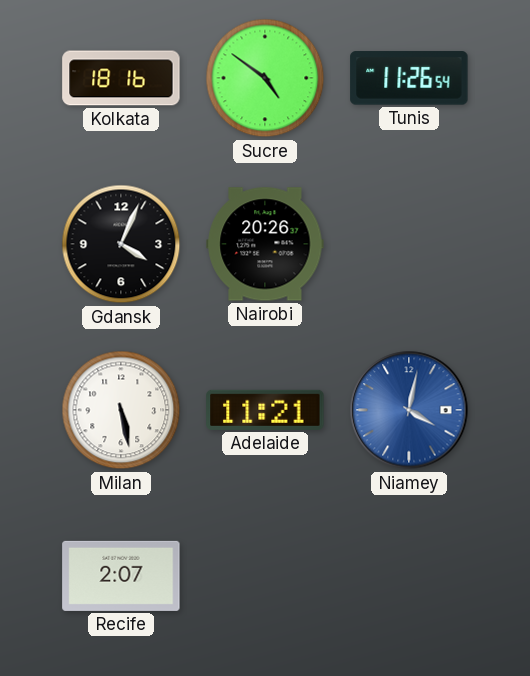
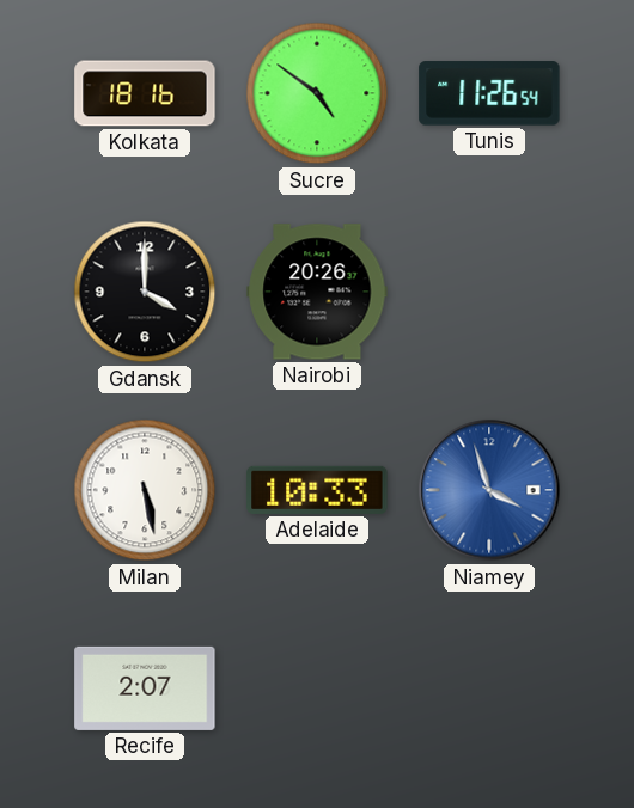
Gdansk: 4:04 -> 4:00
Adelaide: 11:21 -> 10:33
Niamey: 4:02 -> 3:57
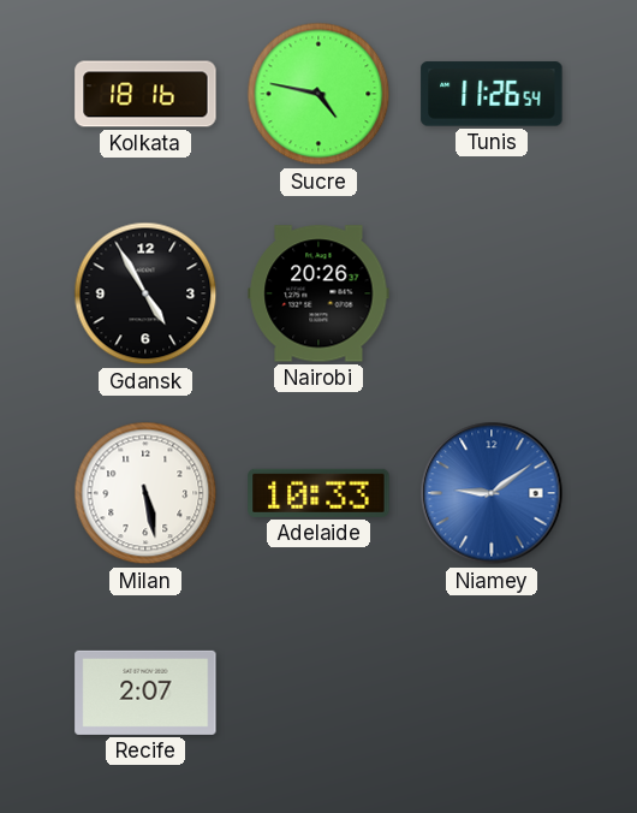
Sucre: 4:51 -> 4:47
Gdansk: 4:00 -> 4:55
Niamey: 3:57 -> 9:09
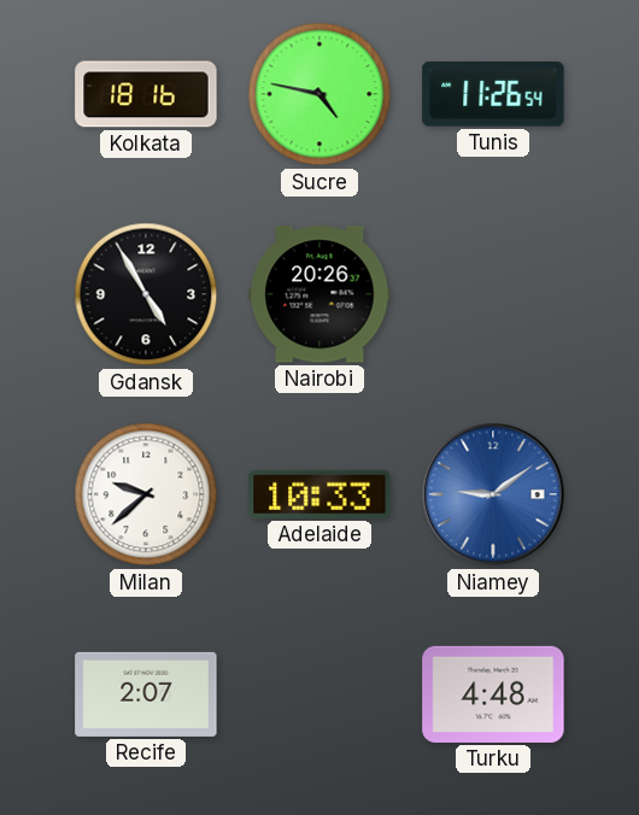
Milan: 5:28 -> 9:38
Turku: none -> 4:48
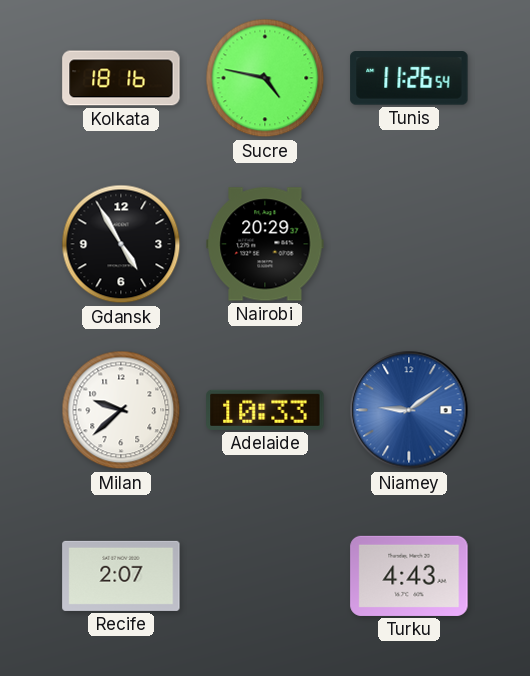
Nairobi: 20:26 -> 20:29
Turku: 4:48 -> 4:43
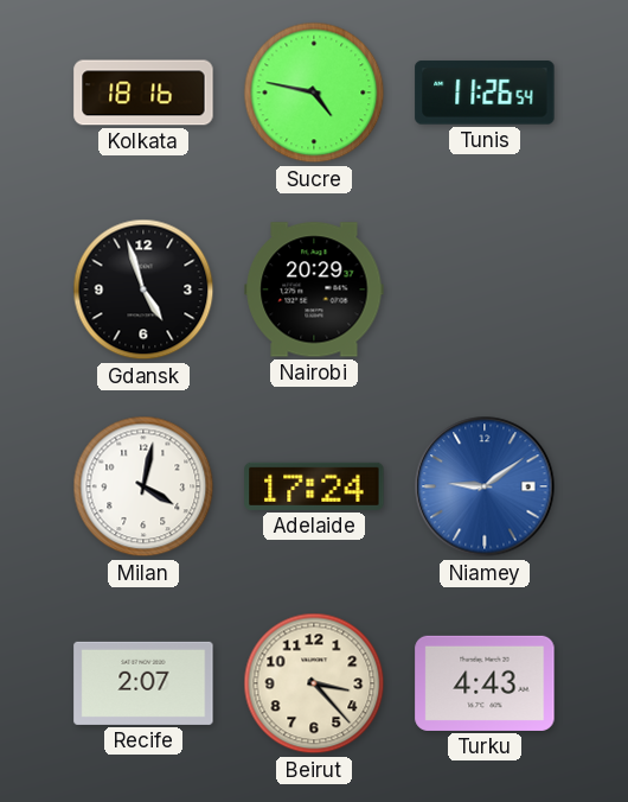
Gdansk: 4:55 -> 4:57
Milan: 9:38 -> 4:02
Adelaide: 10:33 -> 17:24
Beirut: none -> 3:23
